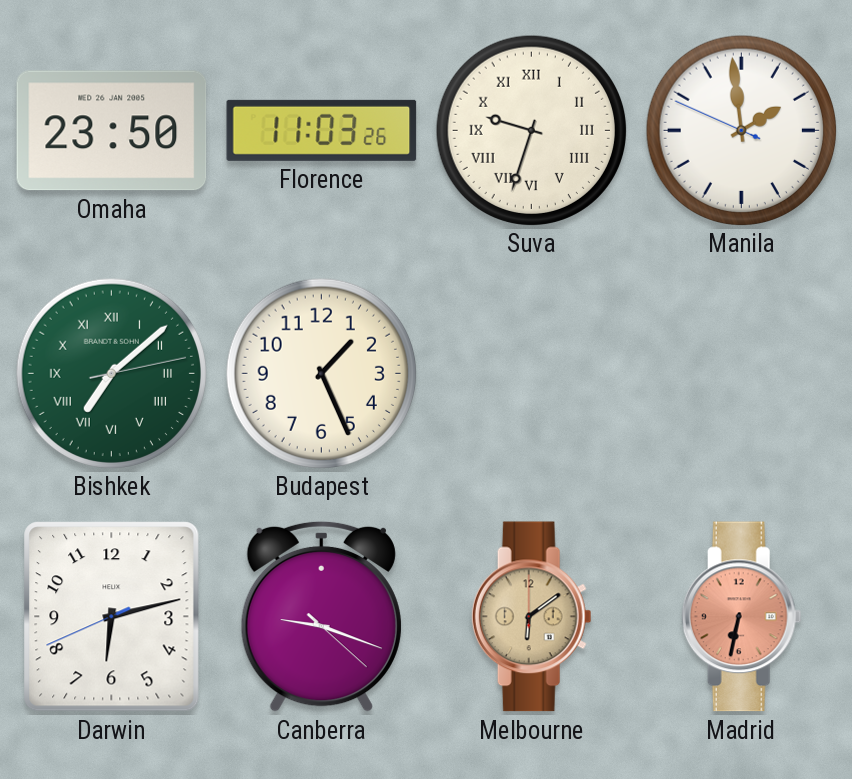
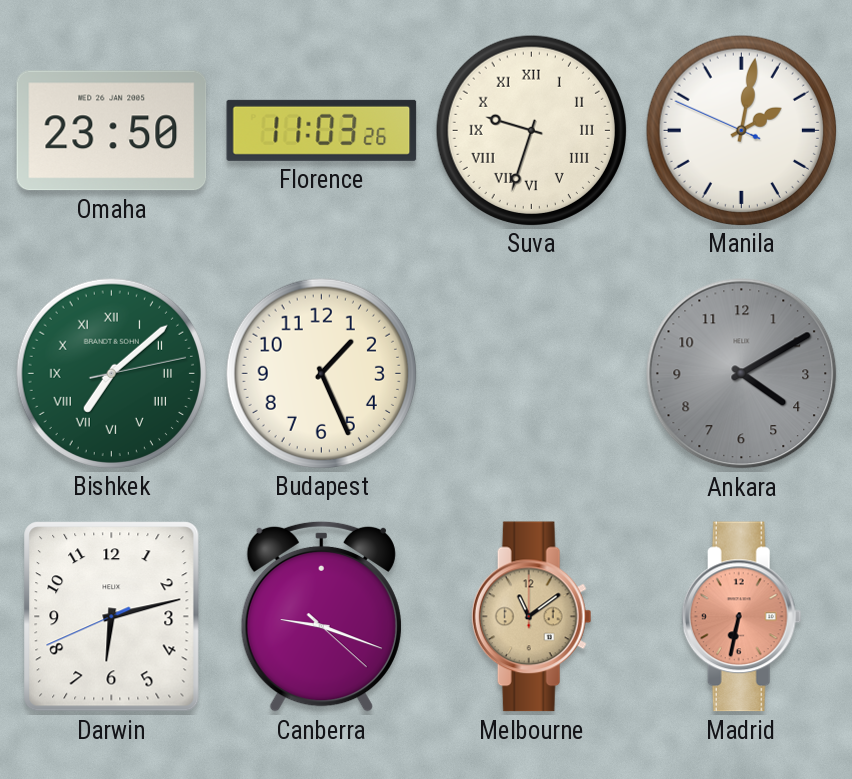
Manila: 1:58 -> 2:01
Ankara: none -> 4:10
Melbourne: 6:09 -> 11:09
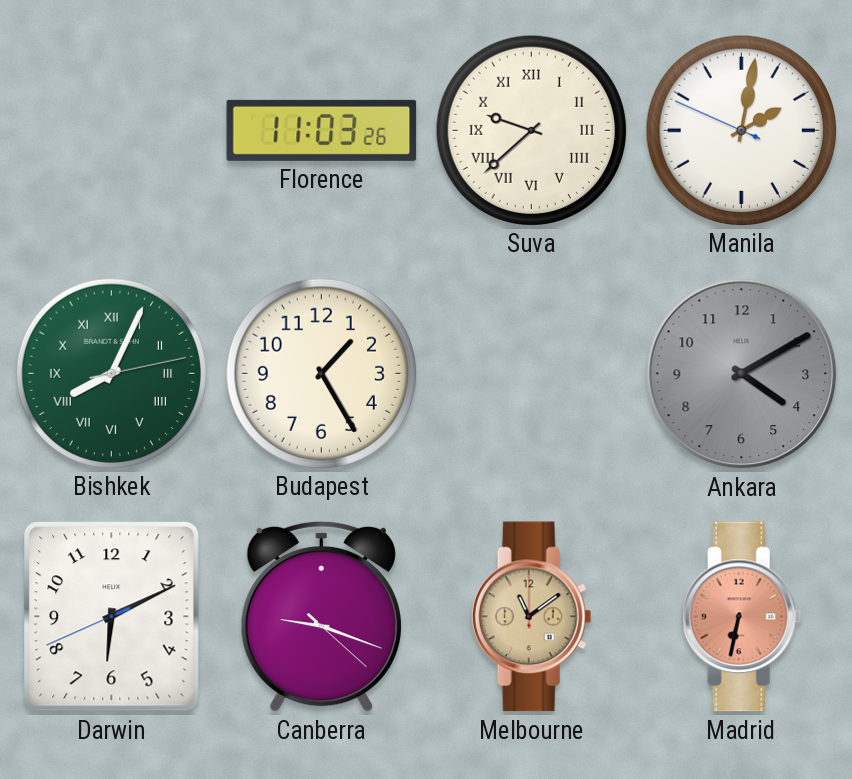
Omaha: 23:50 -> none
Suva: 9:33 -> 9:38
Bishkek: 7:08 -> 8:04
Budapest: 1:26 -> 1:25
Darwin: 6:12 -> 6:10
